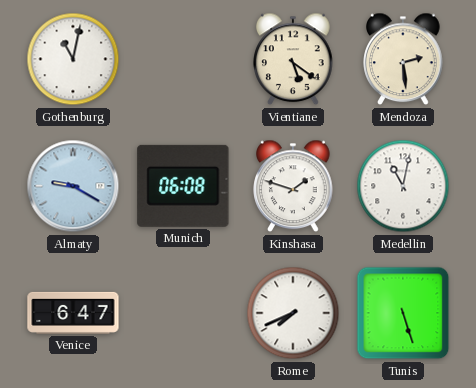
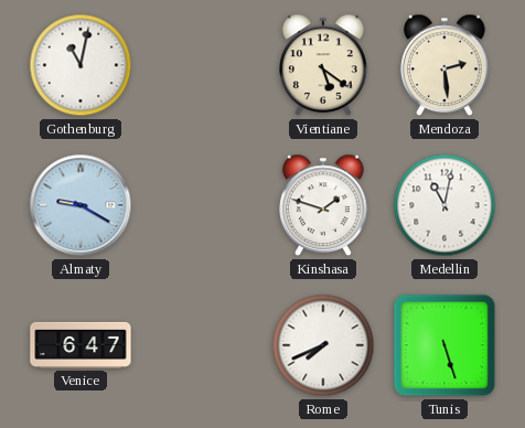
Munich: 06:08 -> none
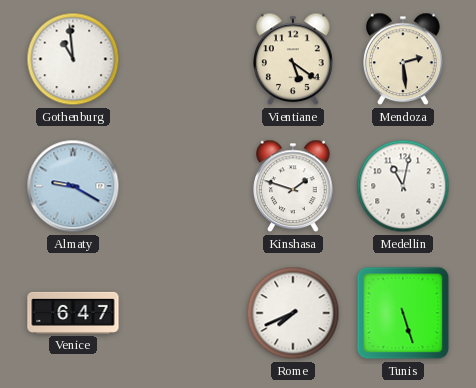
Gothenburg: 11:02 -> 10:59
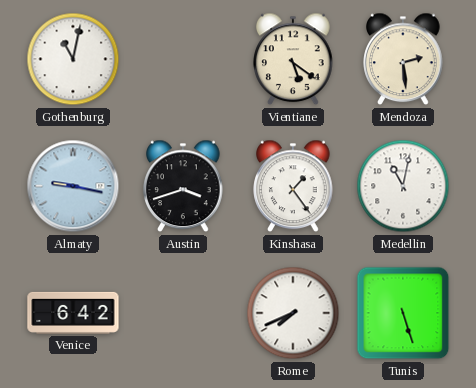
Gothenburg: 10:59 -> 11:02
Almaty: 9:20 -> 9:17
Austin: none -> 3:42
Kinshasa: 1:48 -> 1:24
Venice: 6:47 -> 6:42
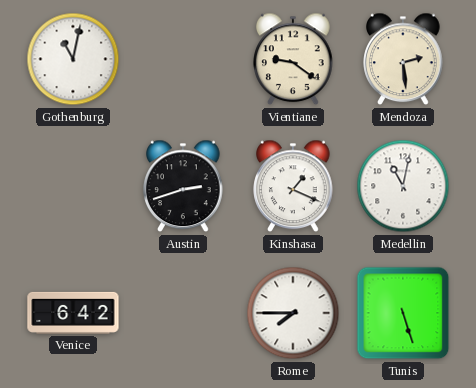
Vientiane: 5:21 -> 9:21
Almaty: 9:17 -> none
Austin: 3:42 -> 2:42
Kinshasa: 1:24 -> 1:19
Rome: 7:41 -> 7:45
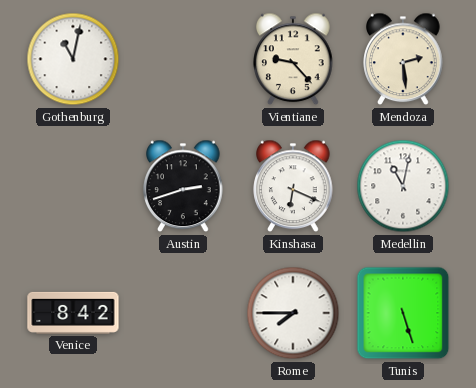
Vientiane: 9:21 -> 9:23
Kinshasa: 1:19 -> 6:19
Venice: 6:42 -> 8:42
